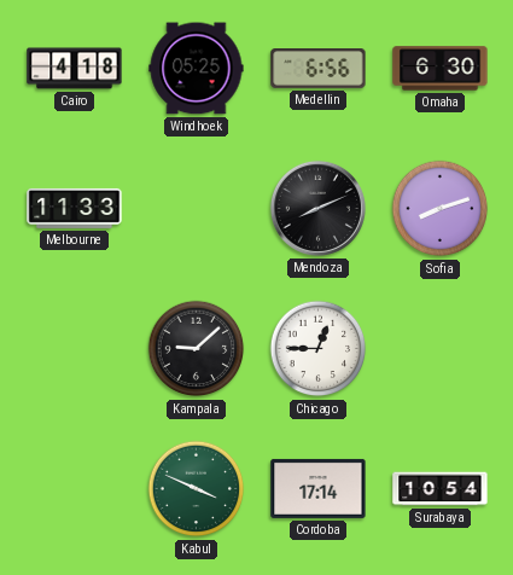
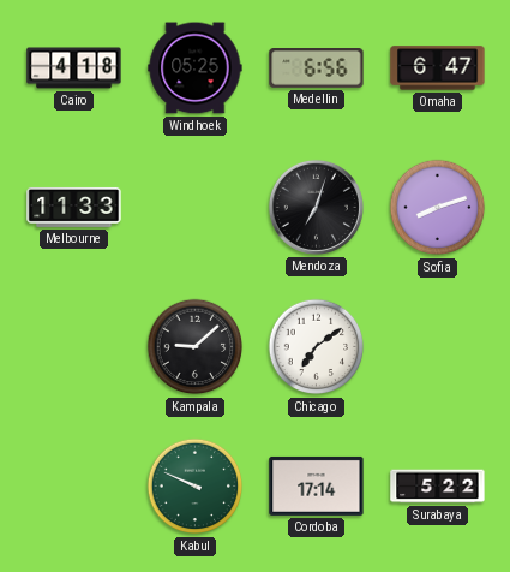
Omaha: 6:30 -> 6:47
Mendoza: 8:11 -> 7:03
Chicago: 12:45 -> 7:09
Kabul: 3:49 -> 9:49
Surabaya: 10:54 -> 5:22
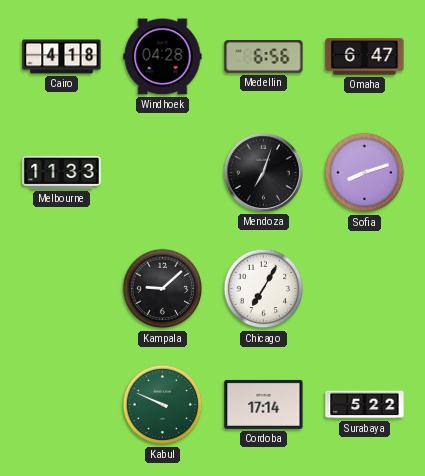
Windhoek: 05:25 -> 04:28
Chicago: 7:09 -> 7:05
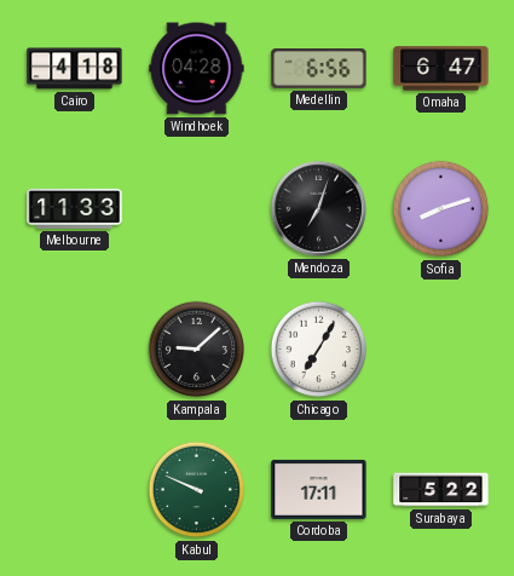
Cordoba: 17:14 -> 17:11
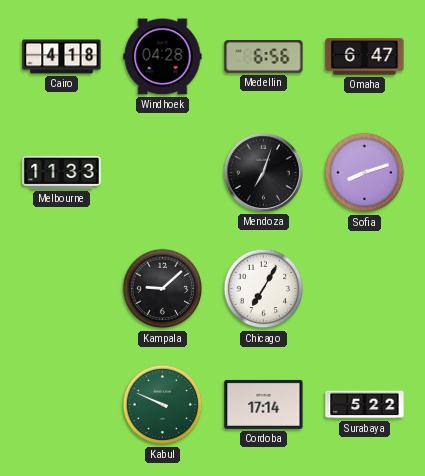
Cordoba: 17:11 -> 17:14
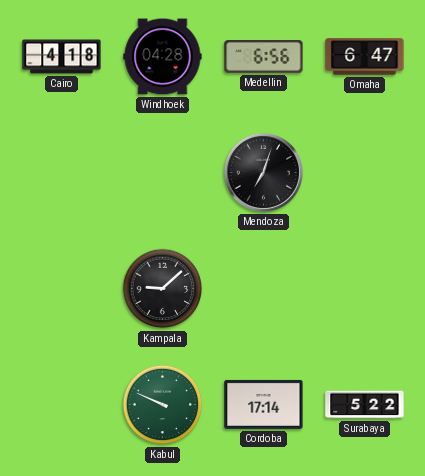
Melbourne: 11:33 -> none
Sofia: 8:12 -> none
Chicago: 7:05 -> none
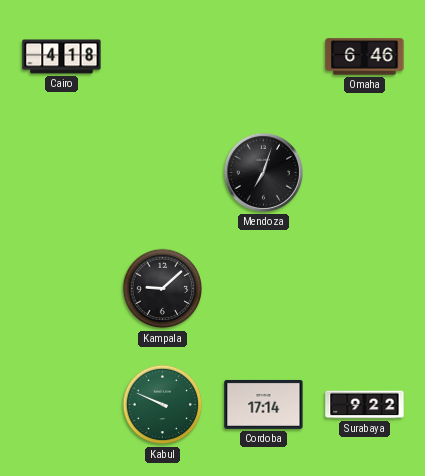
Windhoek: 04:28 -> none
Medellin: 6:56 -> none
Omaha: 6:47 -> 6:46
Surabaya: 5:22 -> 9:22
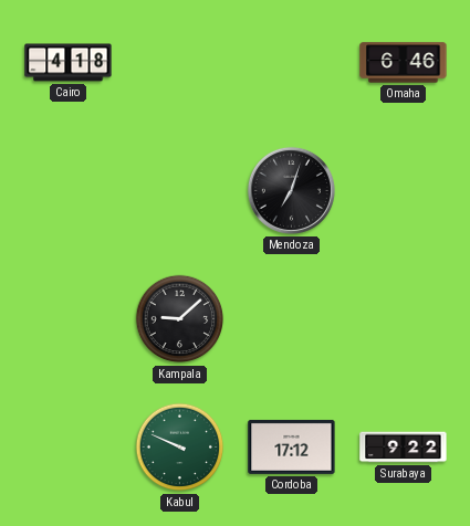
Cordoba: 17:14 -> 17:12
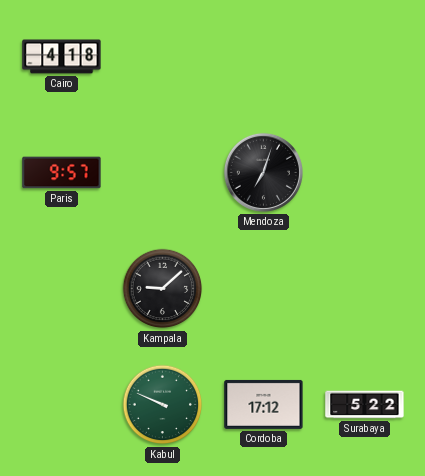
Omaha: 6:46 -> none
Paris: none -> 9:57
Surabaya: 9:22 -> 5:22
